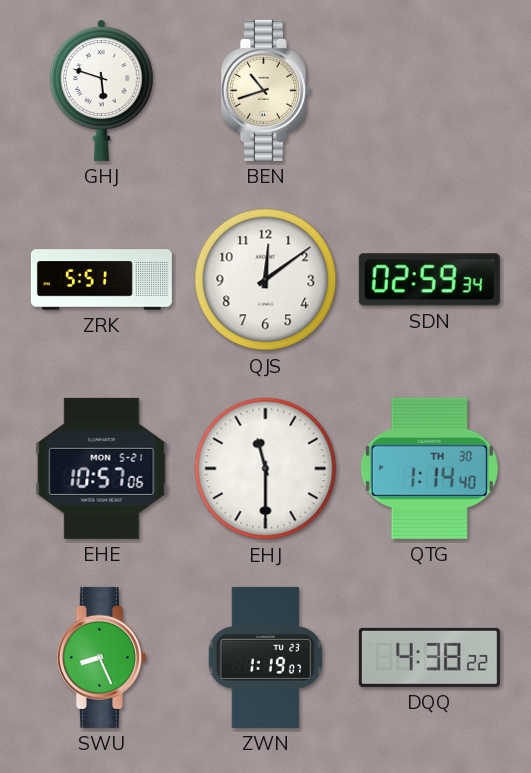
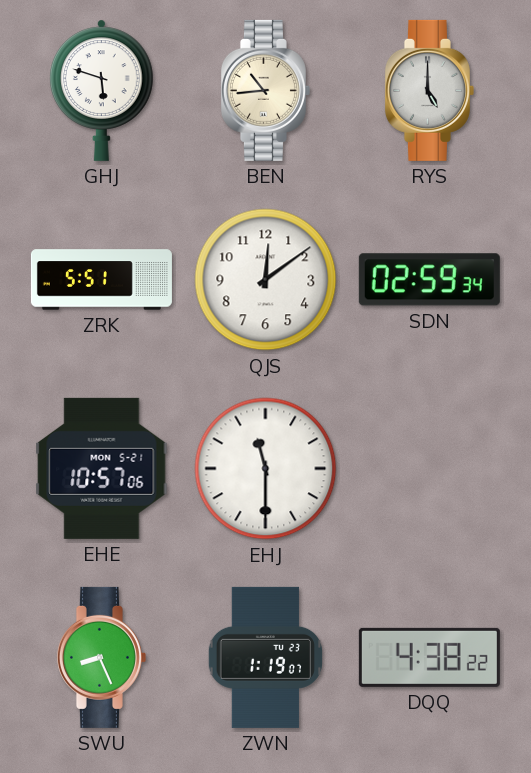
BEN: 10:42 -> 10:44
RYS: none -> 5:00
QTG: 1:14 -> none
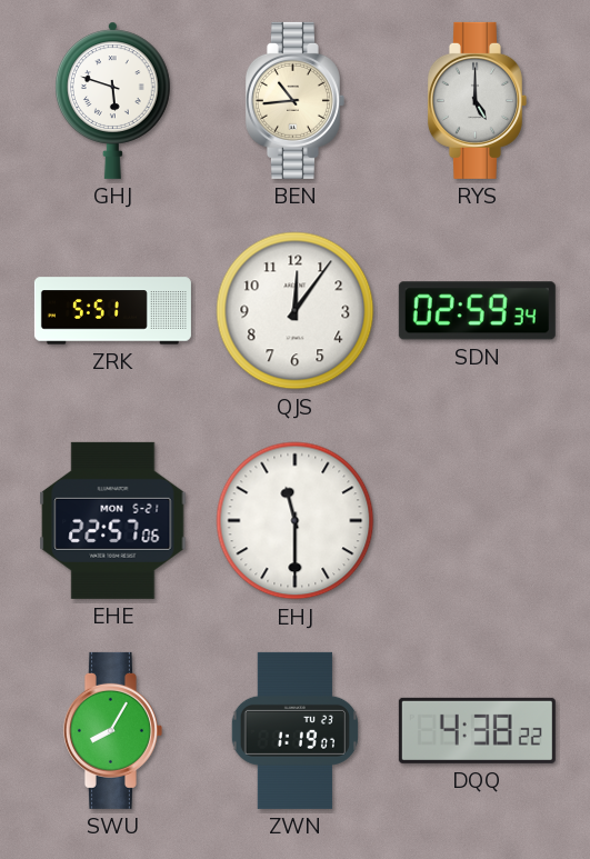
QJS: 12:09 -> 12:06
EHE: 10:57 -> 22:57
SWU: 8:26 -> 8:05
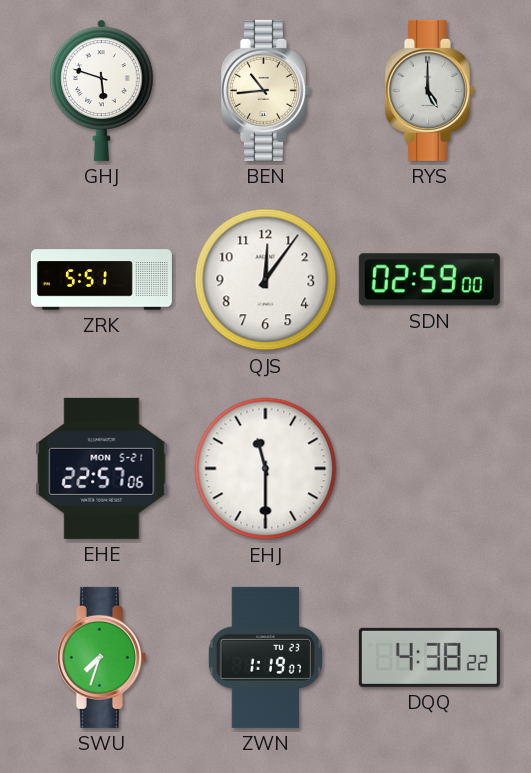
SDN: 02:59:34 -> 02:59:00
SWU: 8:05 -> 7:33
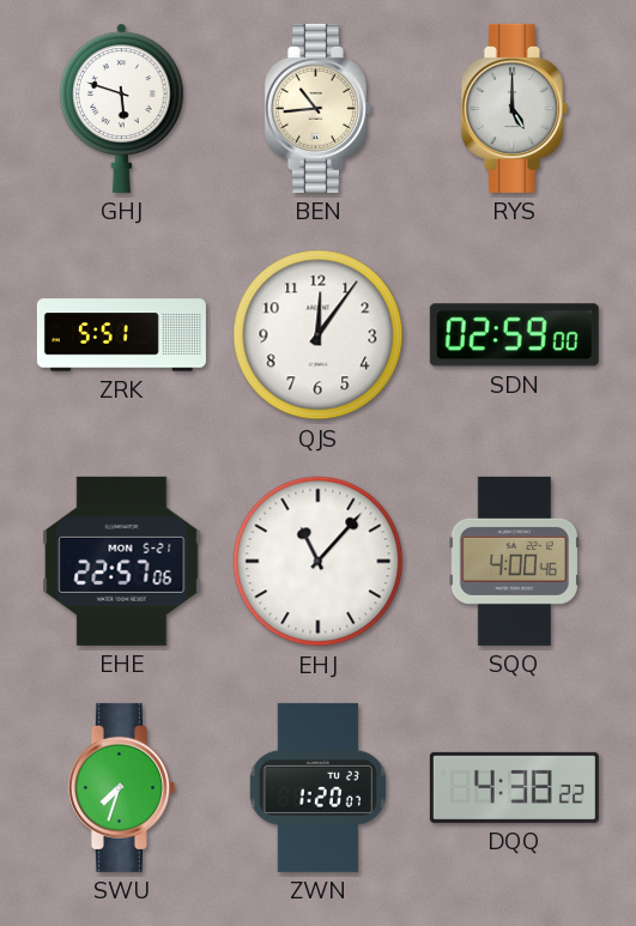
EHJ: 11:30 -> 11:07
SQQ: none -> 4:00
ZWN: 1:19 -> 1:20
